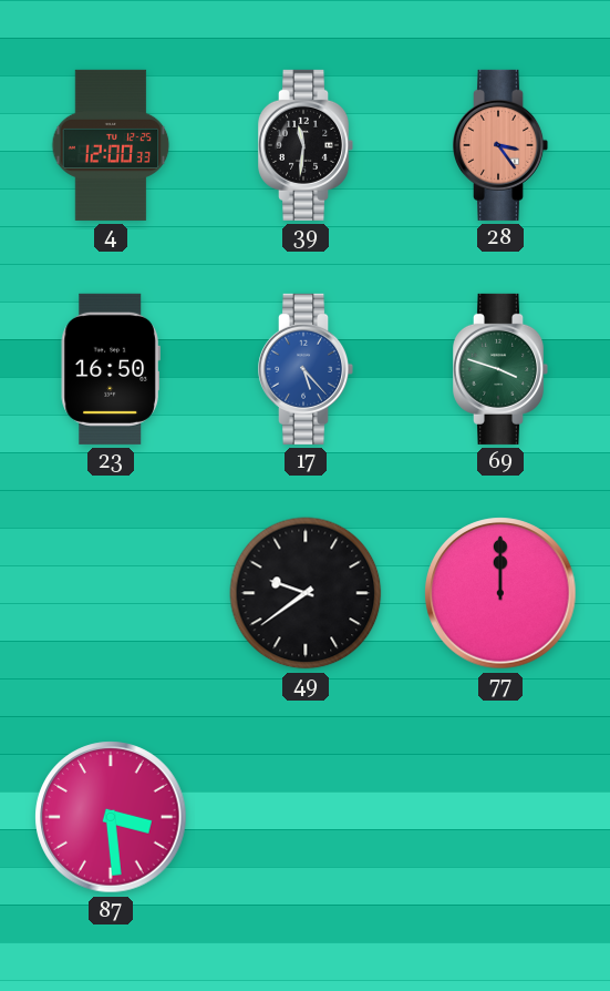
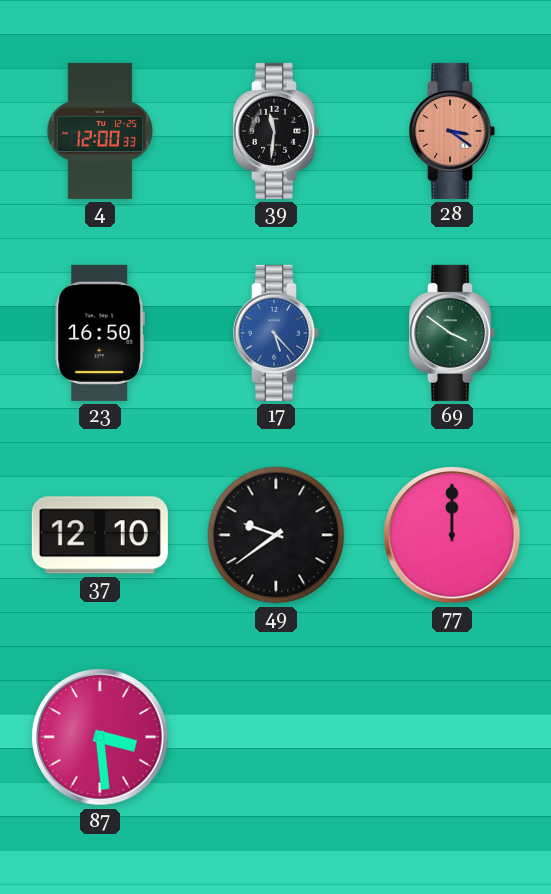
28: 3:24 -> 3:21
69: 3:48 -> 3:51
37: none -> 12:10
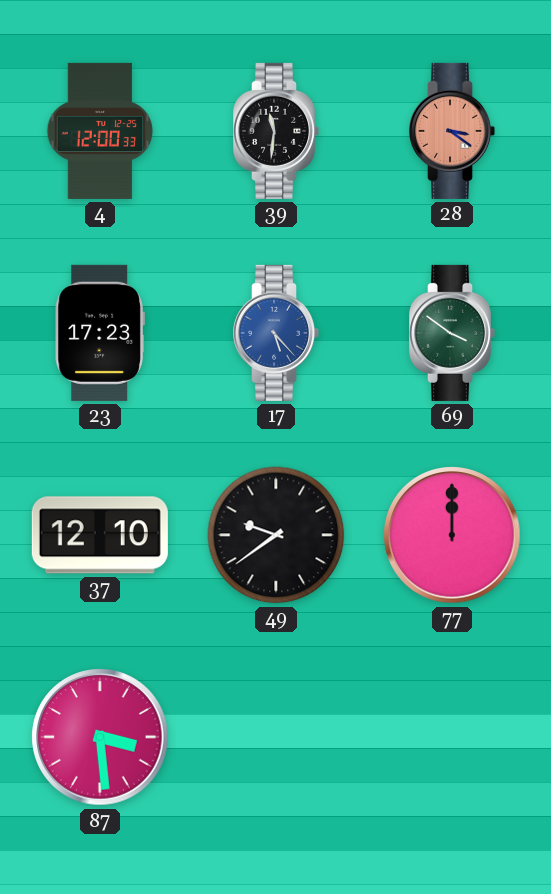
23: 16:50 -> 17:23
